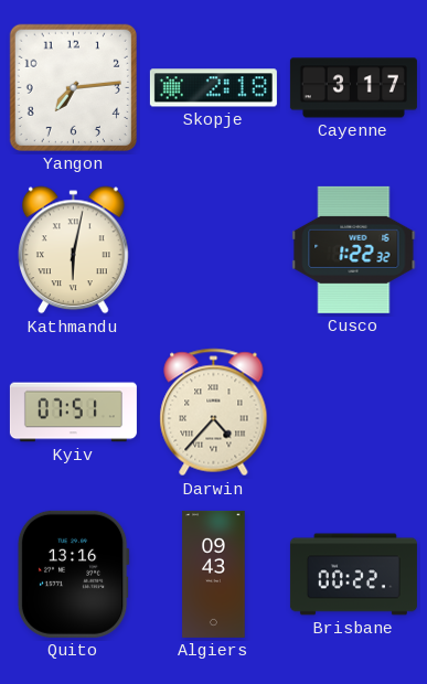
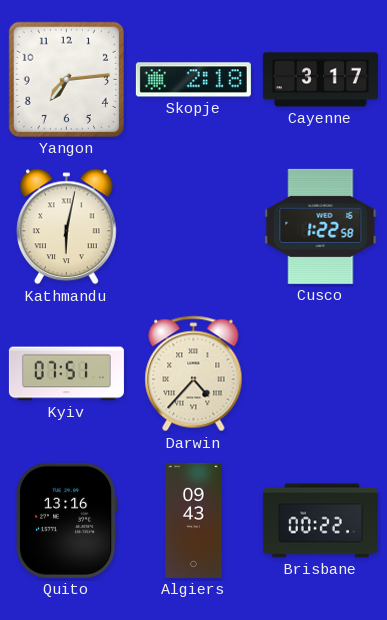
Cusco: 1:22:32 -> 1:22:58
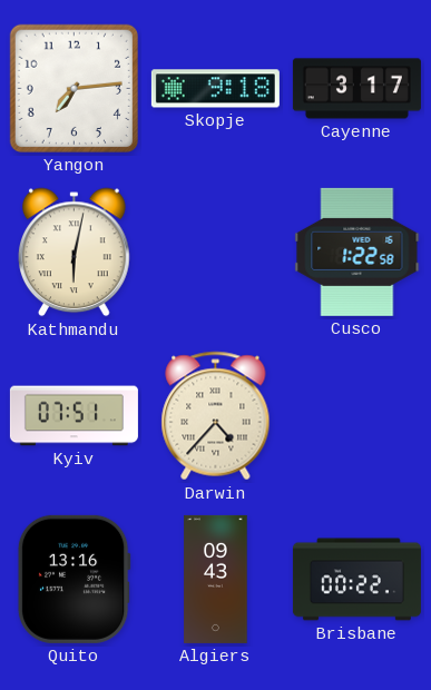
Skopje: 2:18 -> 9:18
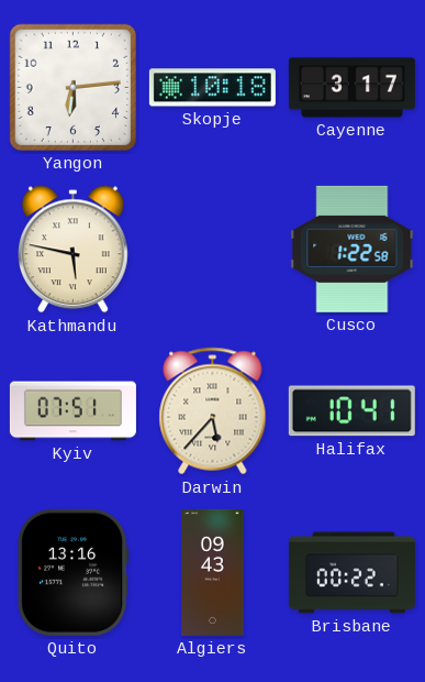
Yangon: 7:14 -> 6:14
Skopje: 9:18 -> 10:18
Kathmandu: 6:02 -> 5:47
Darwin: 4:37 -> 5:37
Halifax: none -> 10:41
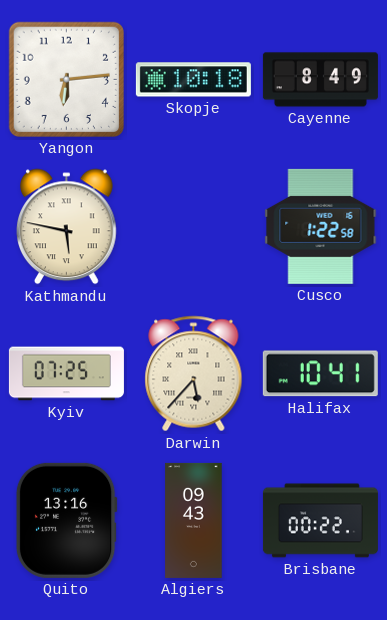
Cayenne: 3:17 -> 8:49
Kyiv: 07:51 -> 07:25
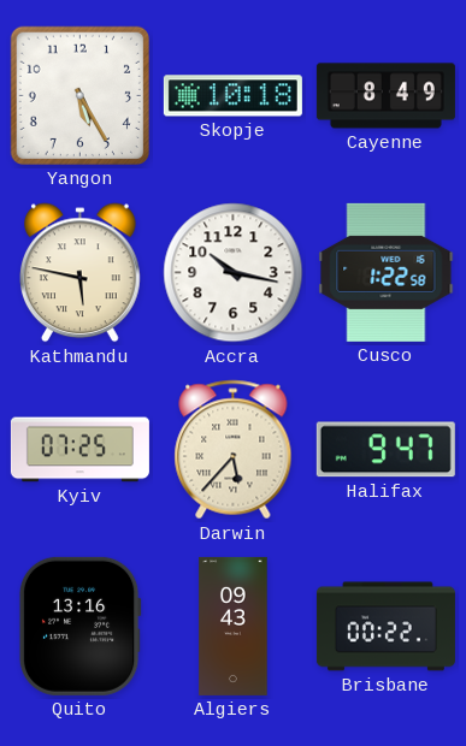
Yangon: 6:14 -> 5:25
Accra: none -> 10:17
Halifax: 10:41 -> 9:47
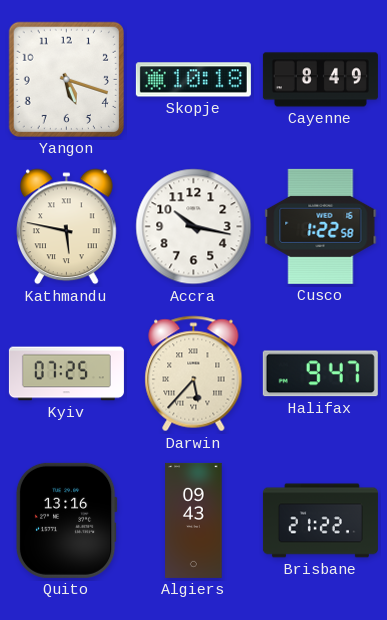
Yangon: 5:25 -> 5:18
Brisbane: 00:22 -> 21:22
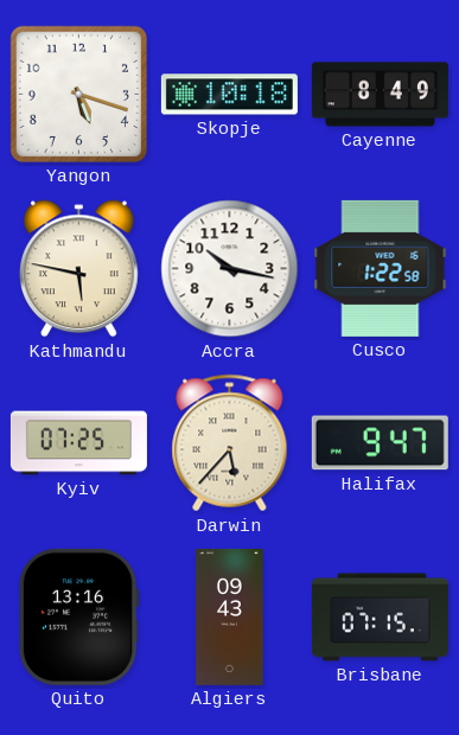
Brisbane: 21:22 -> 07:15
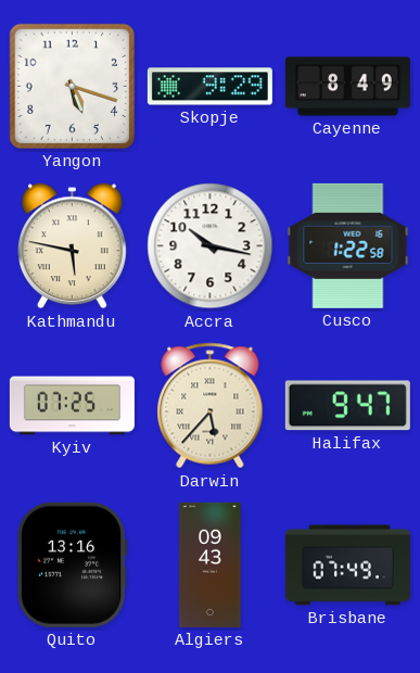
Skopje: 10:18 -> 9:29
Brisbane: 07:15 -> 07:49
